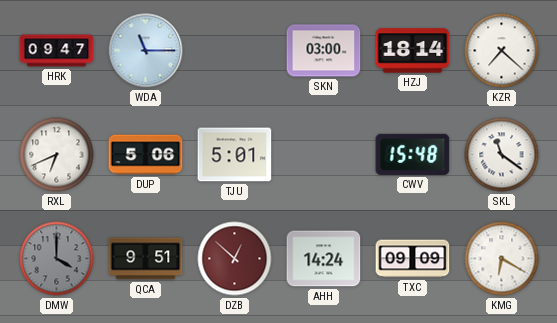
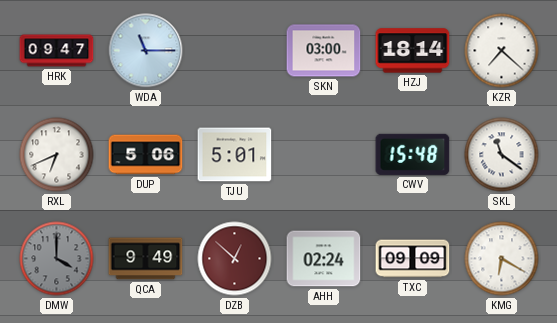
QCA: 9:51 -> 9:49
AHH: 14:24 -> 02:24
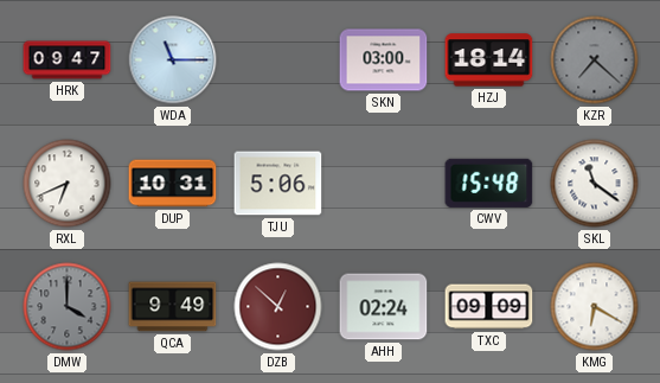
KZR dial: white -> grey
DUP: 5:06 -> 10:31
TJU: 5:01 -> 5:06
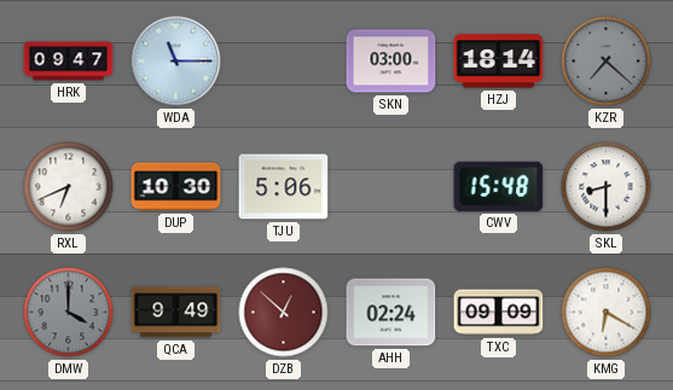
DUP: 10:31 -> 10:30
SKL: 11:21 -> 8:30
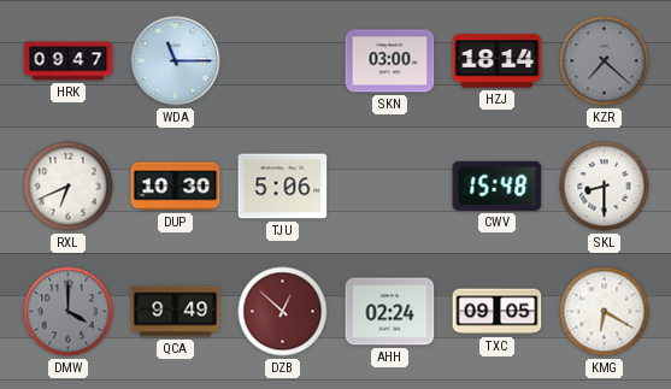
TXC: 09:09 -> 09:05
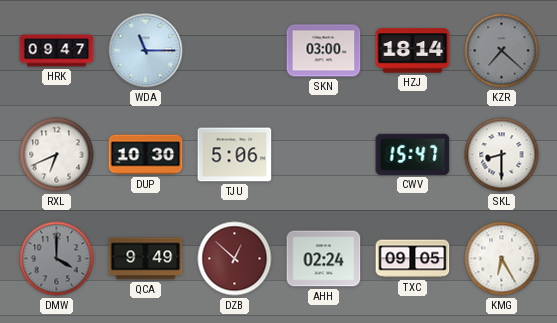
CWV: 15:48 -> 15:47
KMG: 6:20 -> 6:25
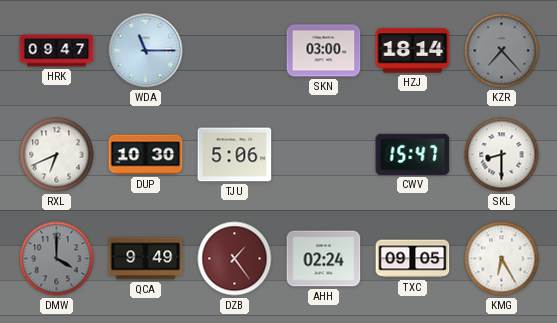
KZR: 7:22 -> 7:23
DZB: 12:52 -> 1:24
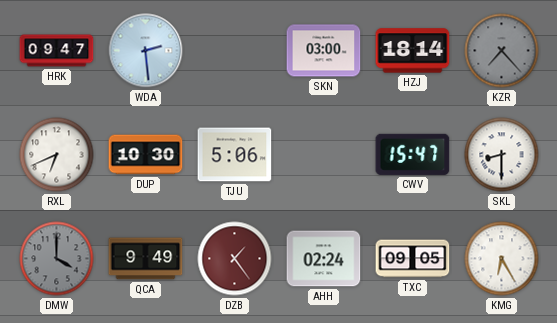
WDA: 11:15 -> 2:29
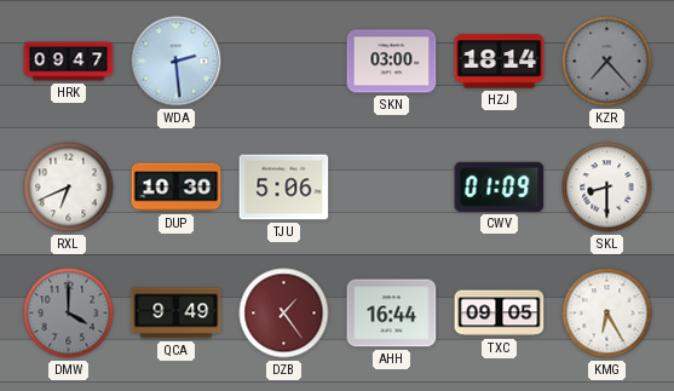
CWV: 15:47 -> 01:09
AHH: 02:24 -> 16:44
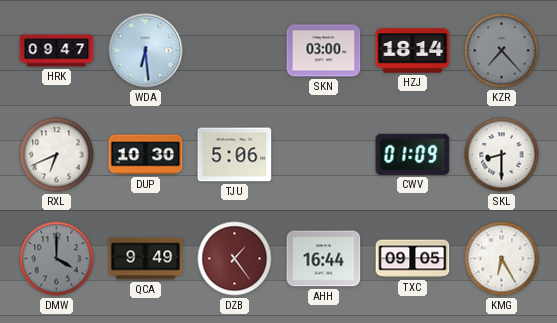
WDA: 2:29 -> 6:29
